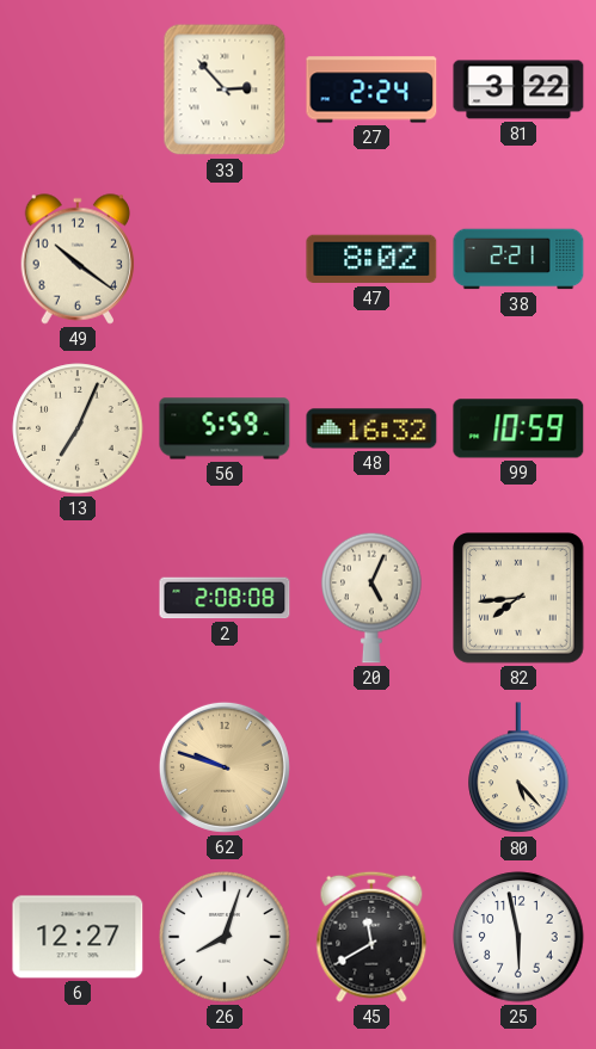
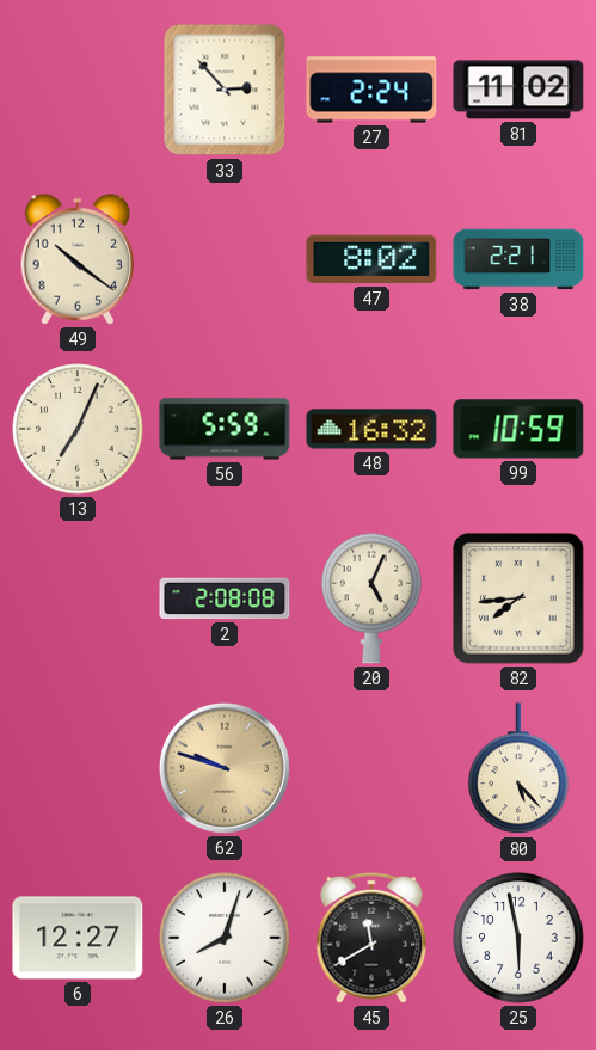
81: 3:22 -> 11:02
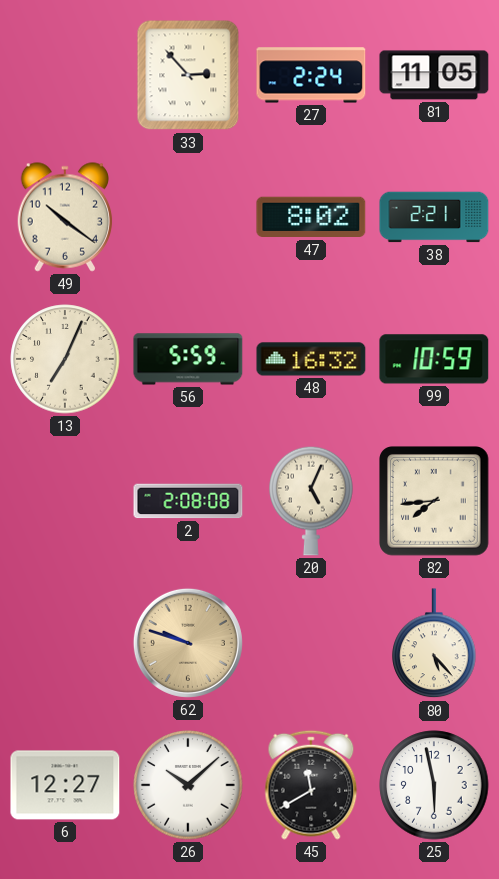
81: 11:02 -> 11:05
26: 8:03 -> 10:08
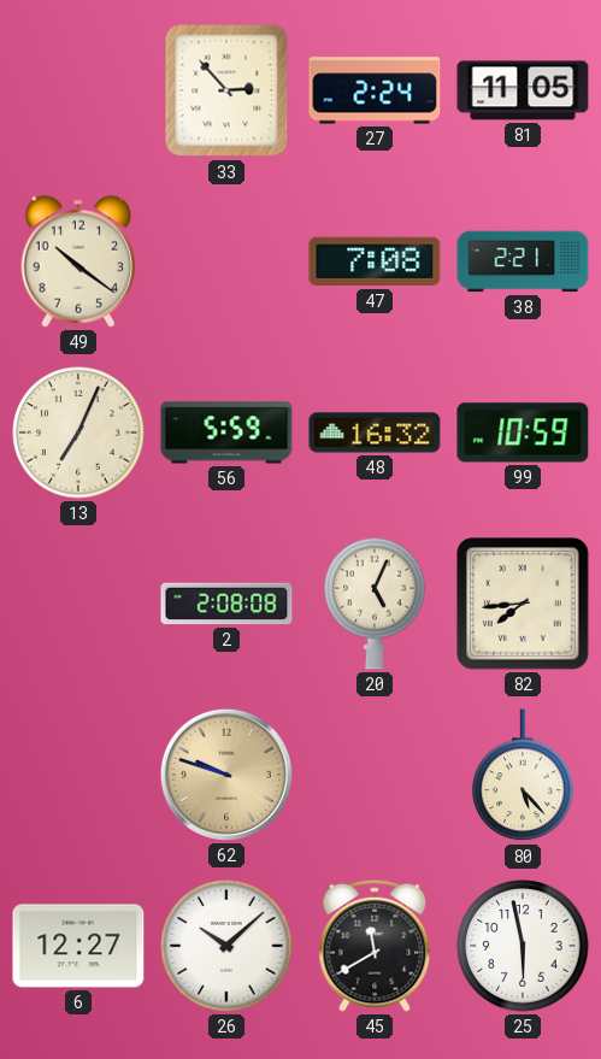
47: 8:02 -> 7:08
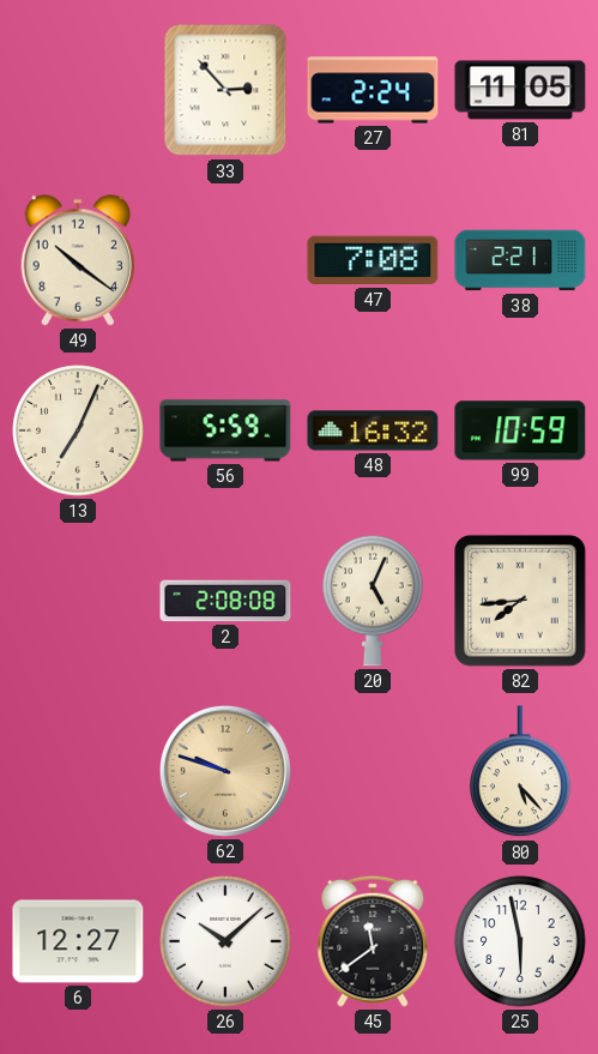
45: 11:40 -> 11:39
